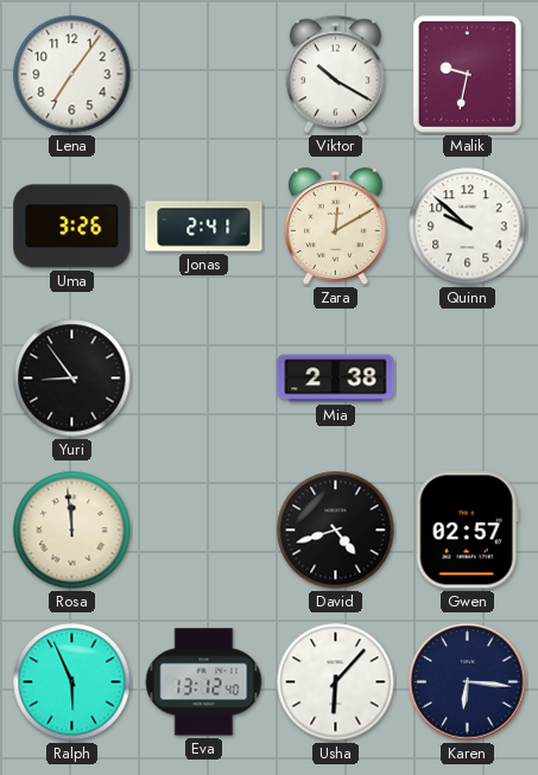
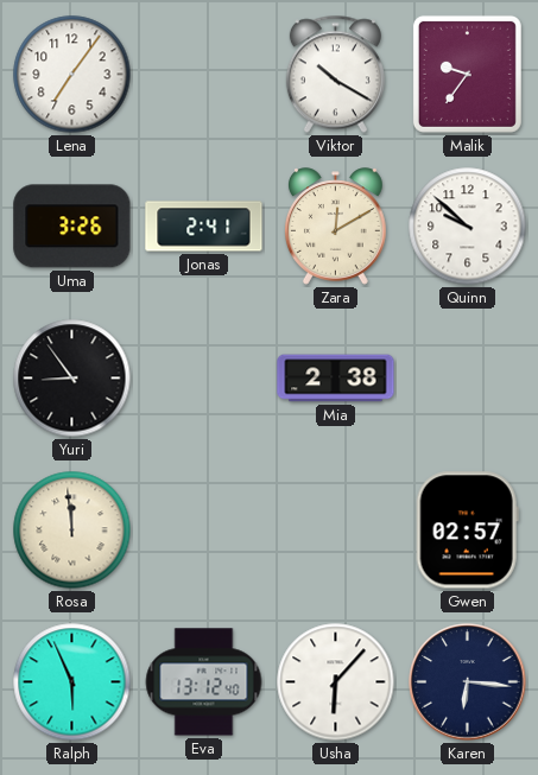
Malik: 9:32 -> 9:36
David: 4:42 -> none
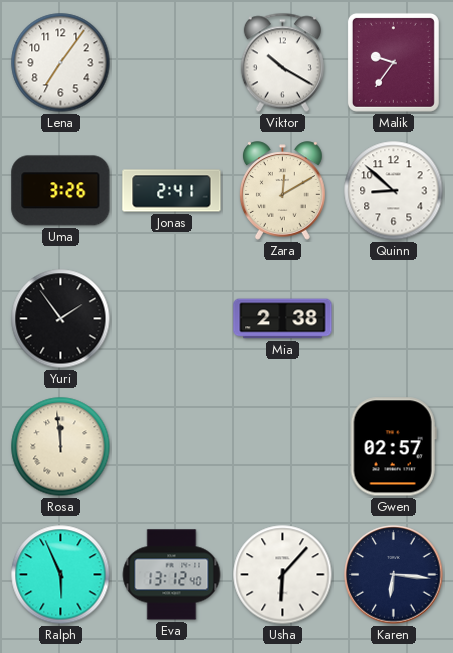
Quinn: 9:52 -> 8:52
Yuri: 8:54 -> 1:54
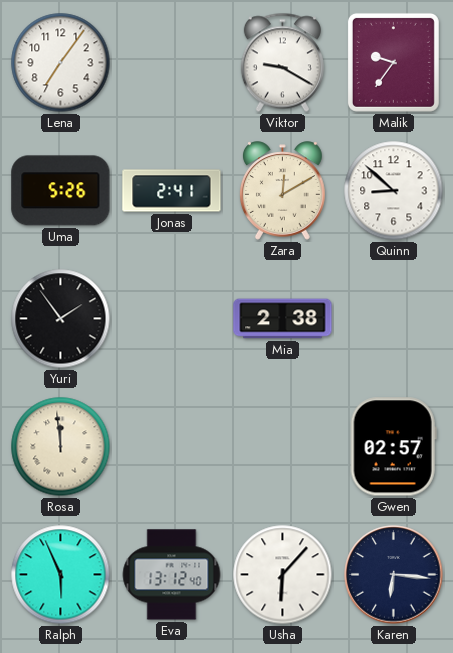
Viktor: 10:20 -> 9:20
Uma: 3:26 -> 5:26
